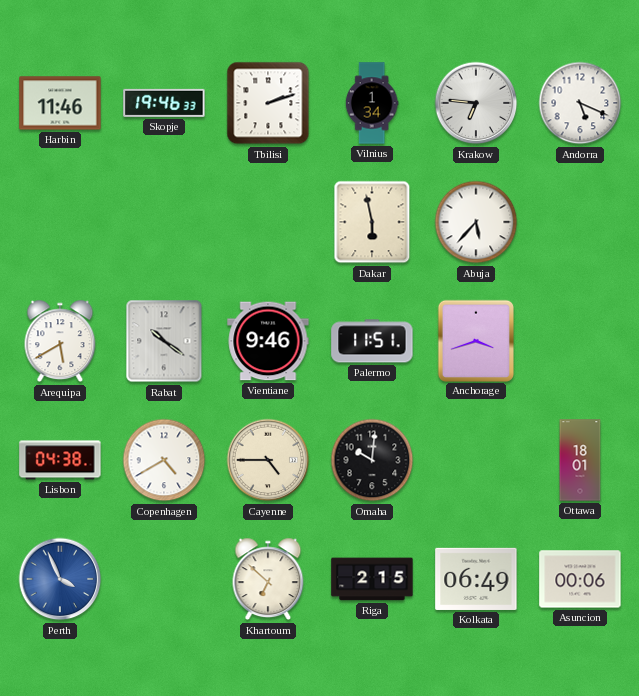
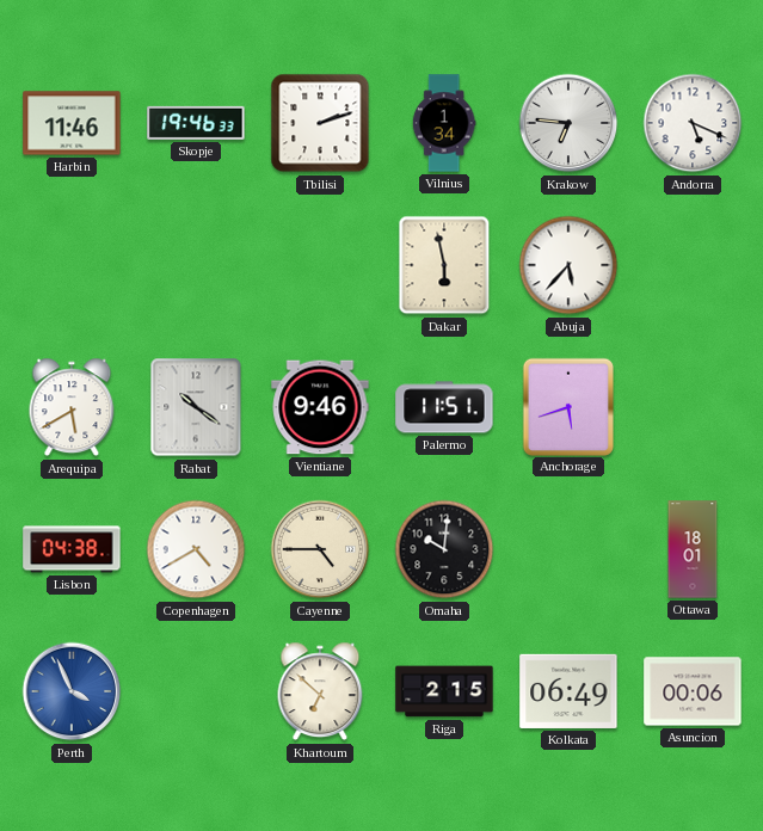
Anchorage: 3:42 -> 5:42
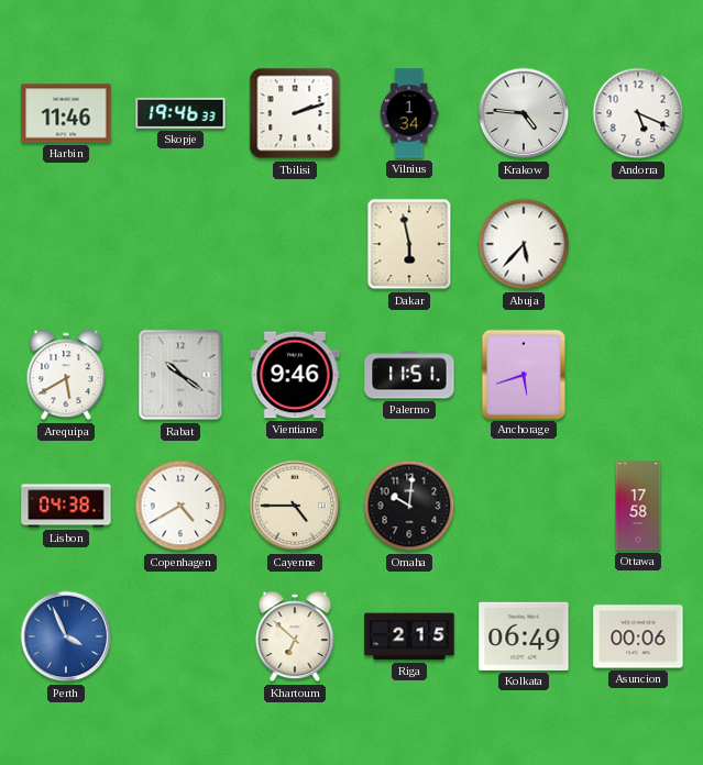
Krakow: 6:46 -> 4:46
Ottawa: 18:01 -> 17:58
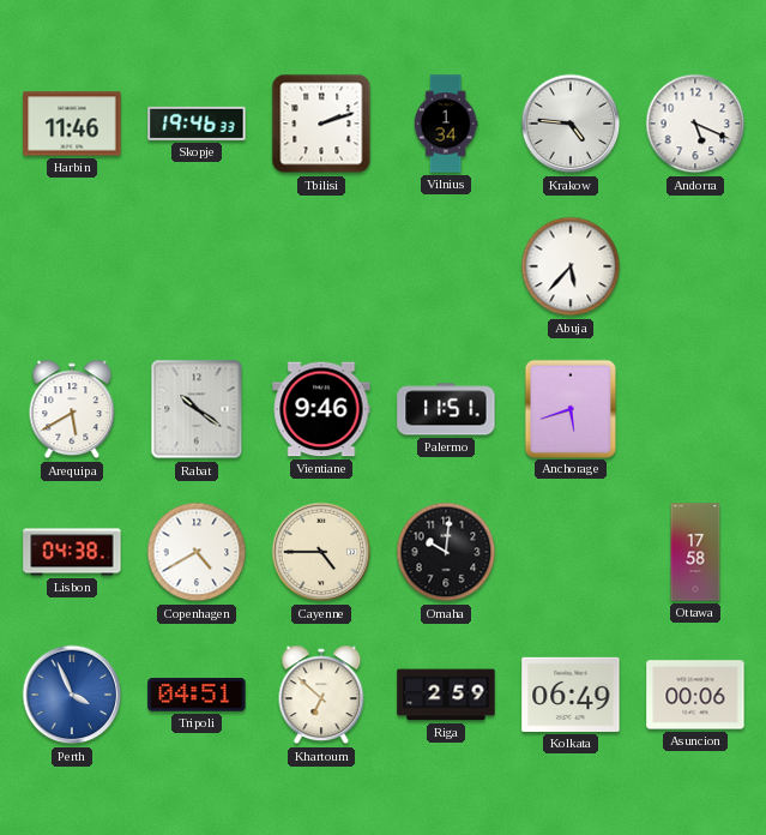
Dakar: 5:58 -> none
Tripoli: none -> 04:51
Riga: 2:15 -> 2:59
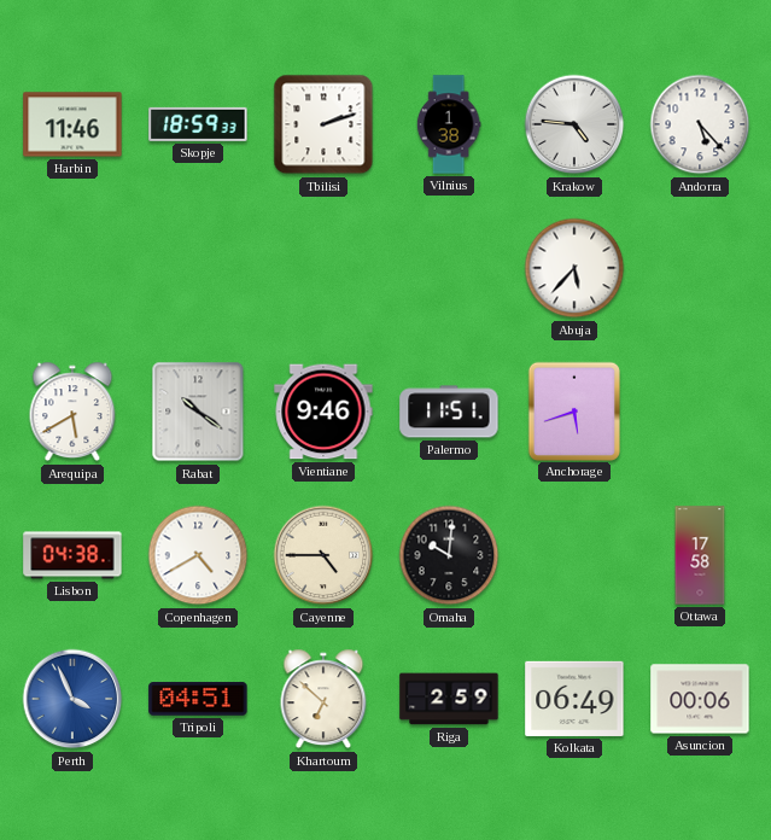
Skopje: 19:46 -> 18:59
Vilnius: 1:34 -> 1:38
Andorra: 5:19 -> 5:23
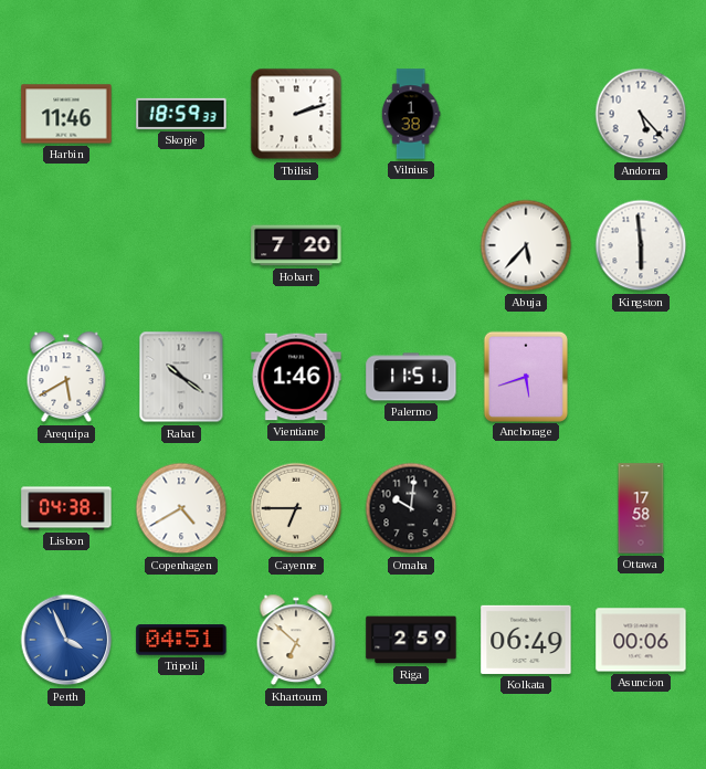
Krakow: 4:46 -> none
Hobart: none -> 7:20
Kingston: none -> 5:59
Vientiane: 9:46 -> 1:46
Cayenne: 4:45 -> 6:45
